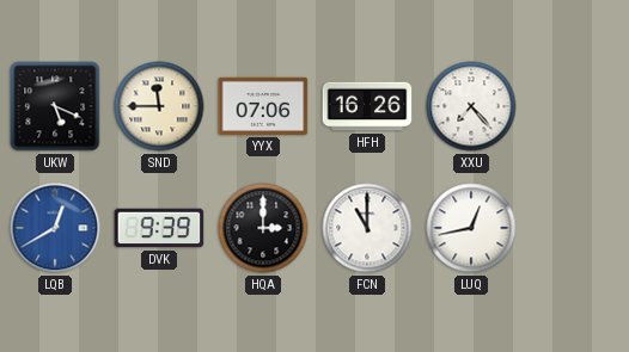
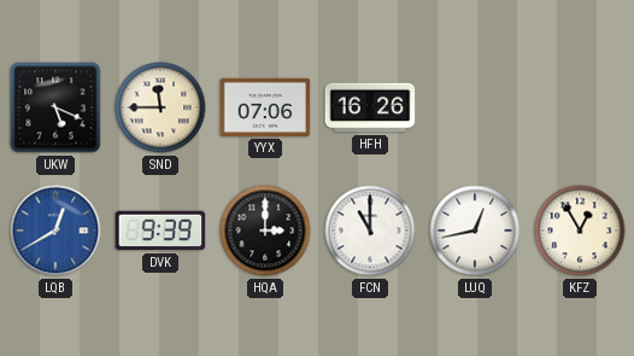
XXU: 7:23 -> none
KFZ: none -> 12:55
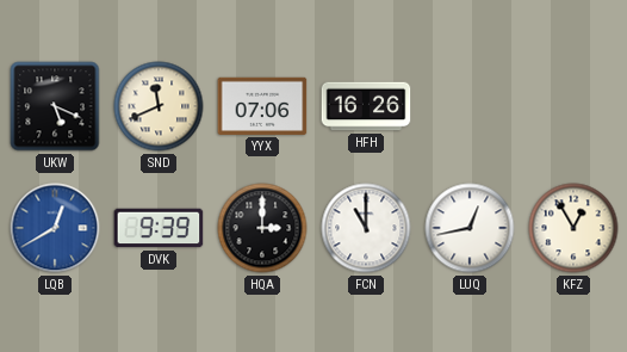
SND: 11:45 -> 11:41
